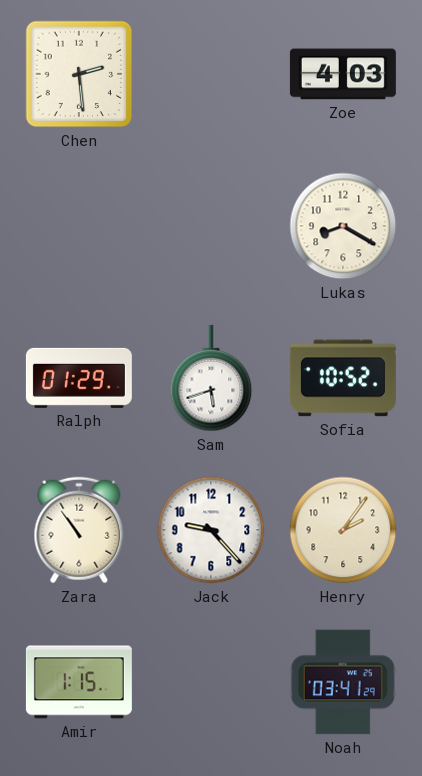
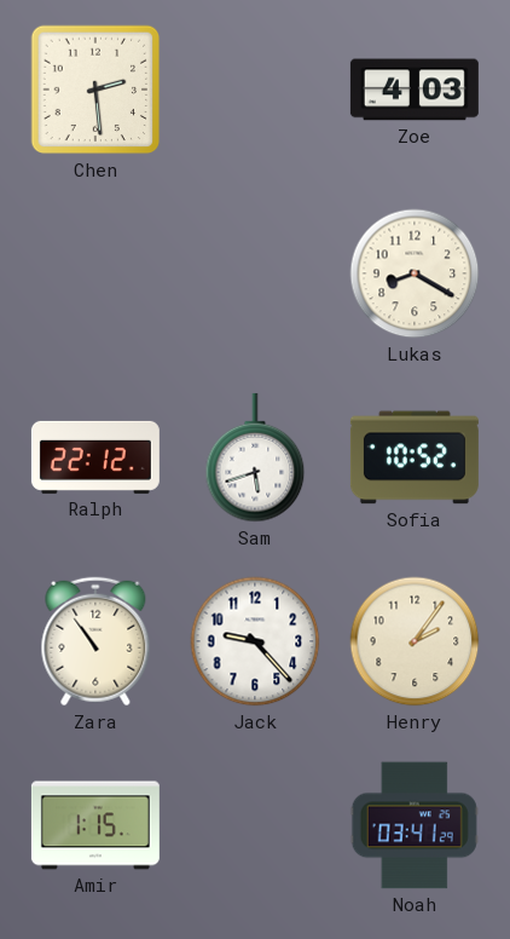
Ralph: 01:29 -> 22:12
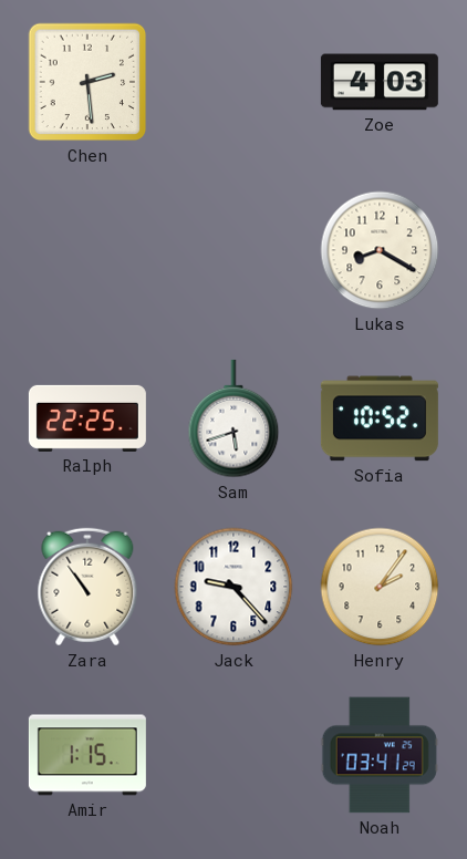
Ralph: 22:12 -> 22:25
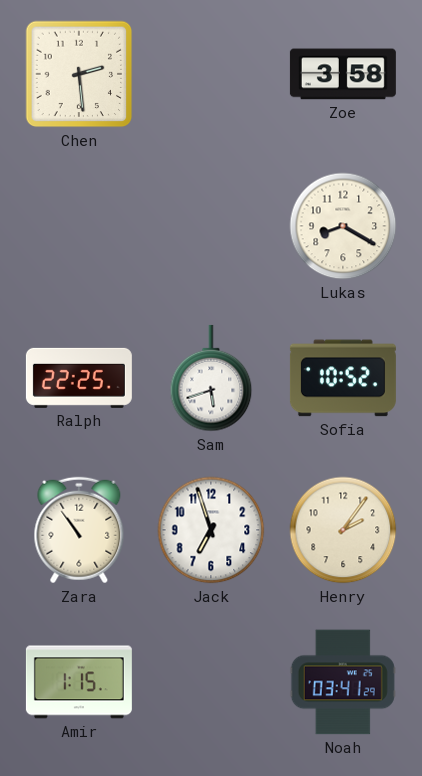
Zoe: 4:03 -> 3:58
Jack: 9:23 -> 6:57
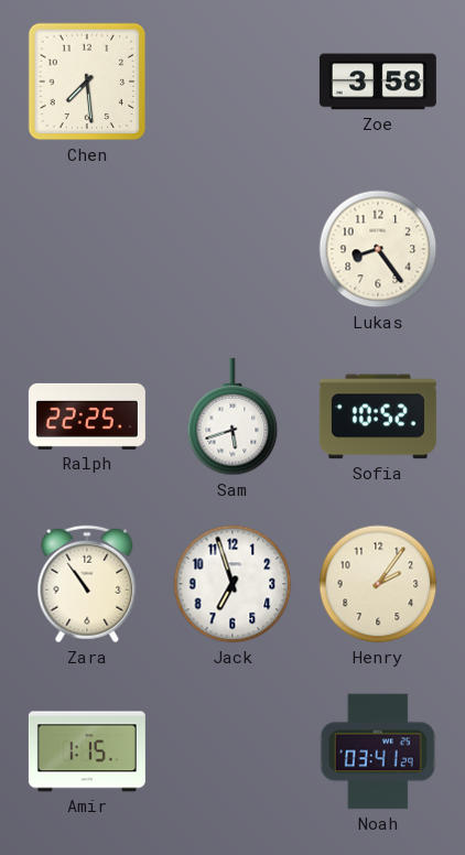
Chen: 2:29 -> 7:29
Lukas: 8:20 -> 8:24
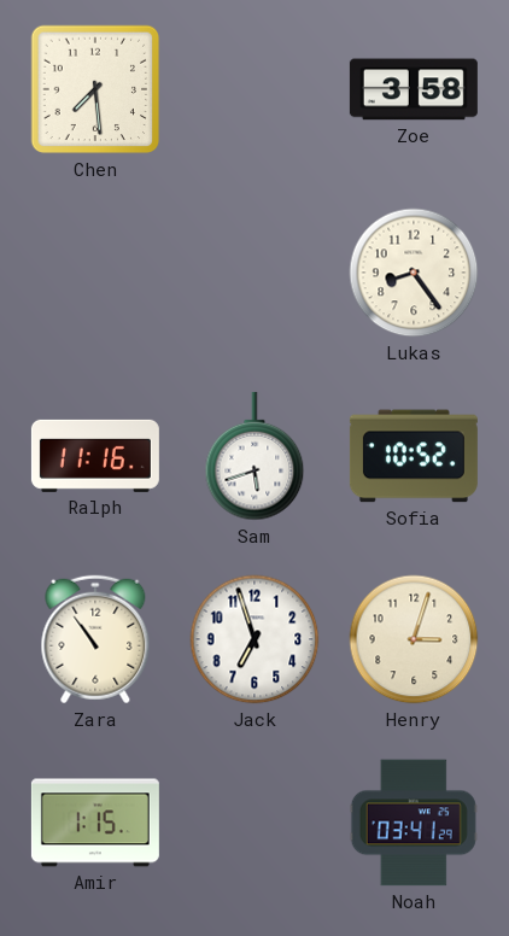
Ralph: 22:25 -> 11:16
Henry: 2:06 -> 3:03
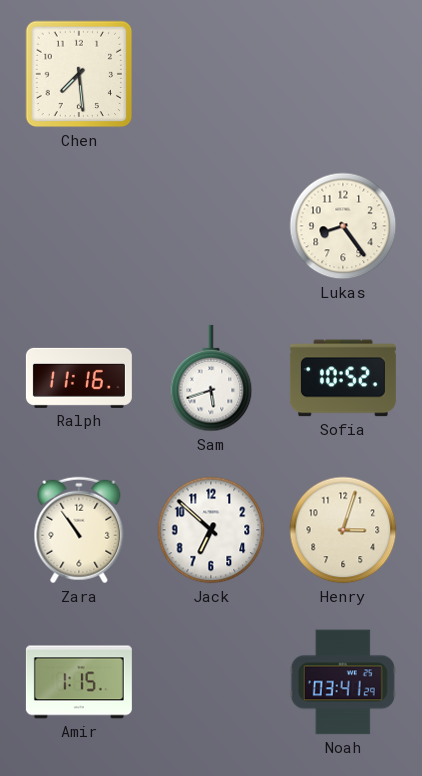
Zoe: 3:58 -> none
Jack: 6:57 -> 6:52
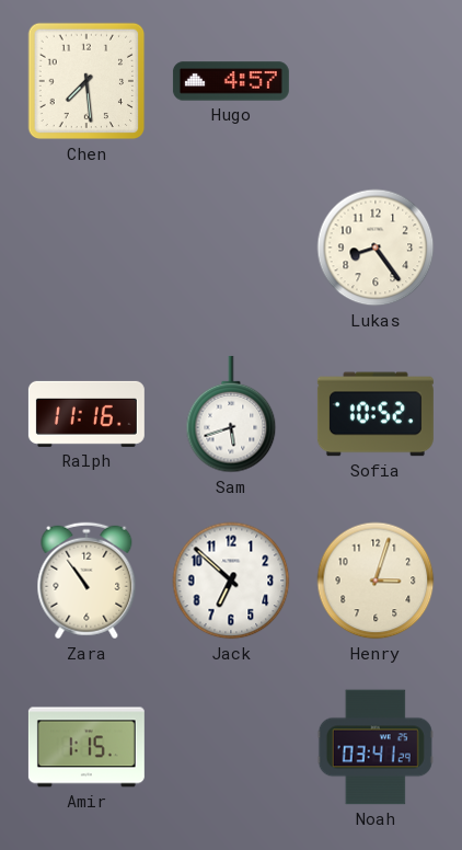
Hugo: none -> 4:57
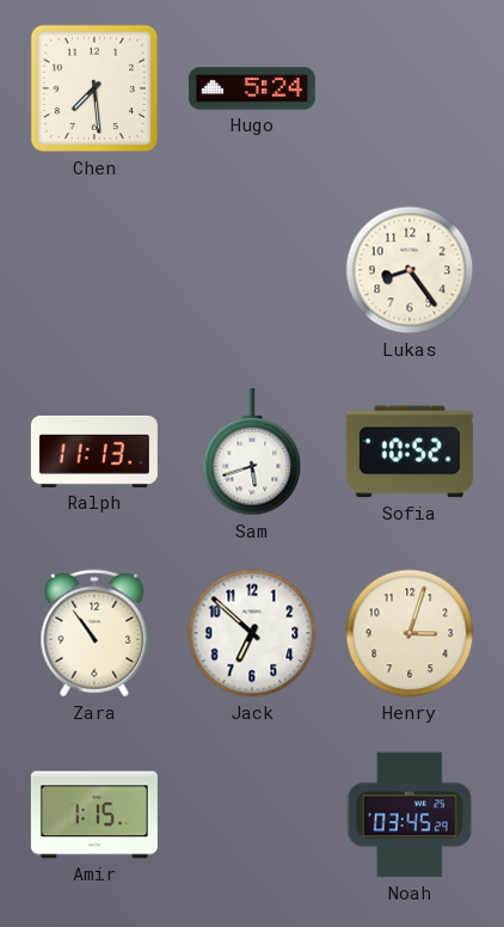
Hugo: 4:57 -> 5:24
Ralph: 11:16 -> 11:13
Noah: 03:41 -> 03:45
